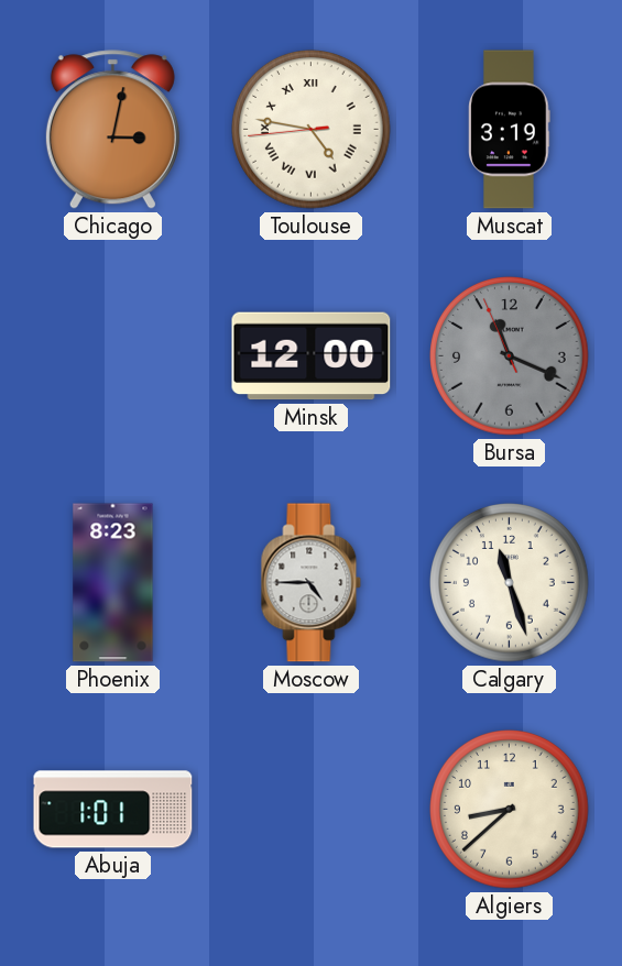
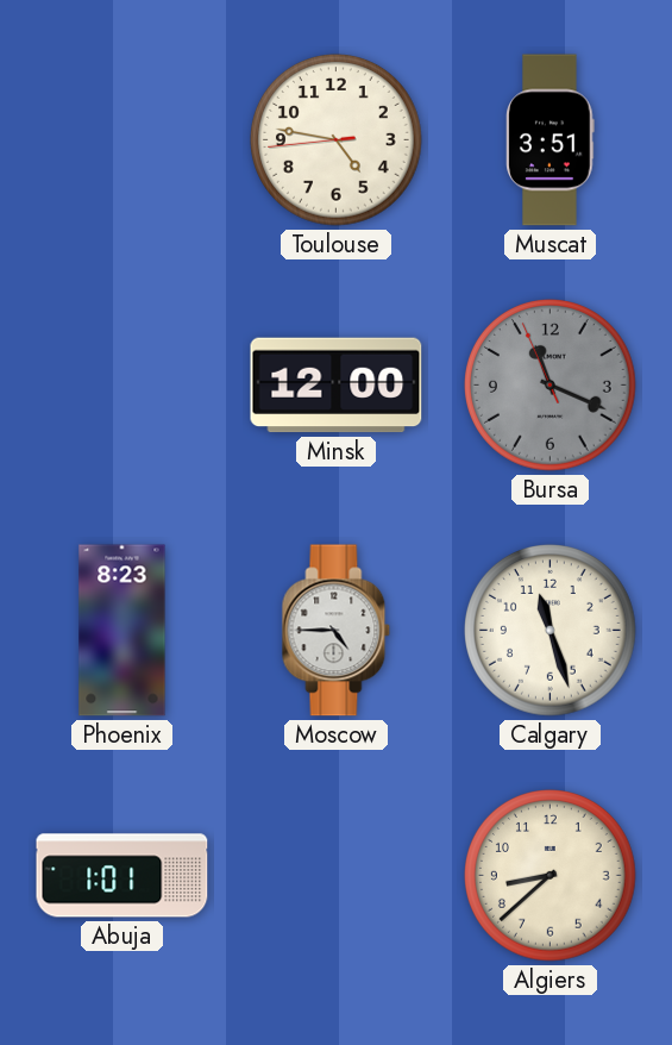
Chicago: 3:02 -> none
Toulouse numerals: Roman -> Arabic
Muscat: 3:19 -> 3:51
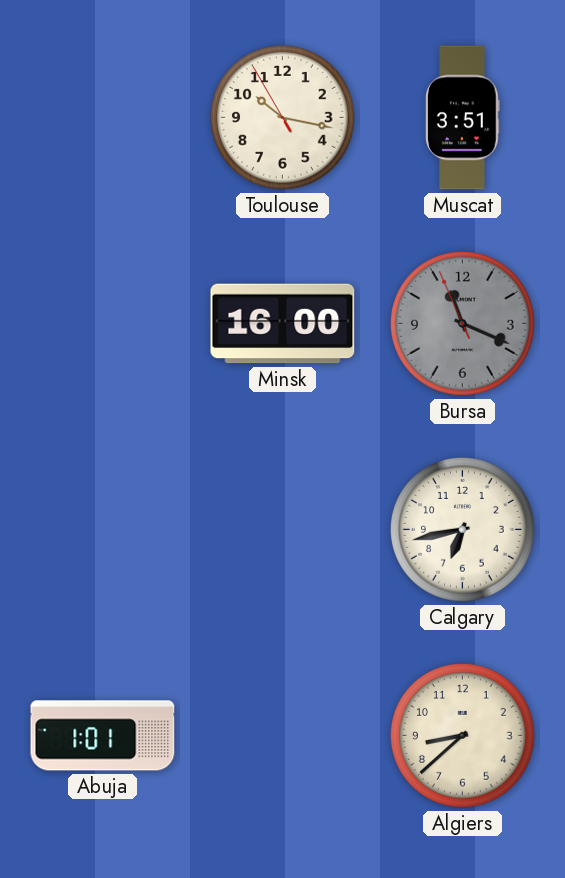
Toulouse: 4:46 -> 10:16
Minsk: 12:00 -> 16:00
Phoenix: 8:23 -> none
Moscow: 4:45 -> none
Calgary: 11:27 -> 6:43
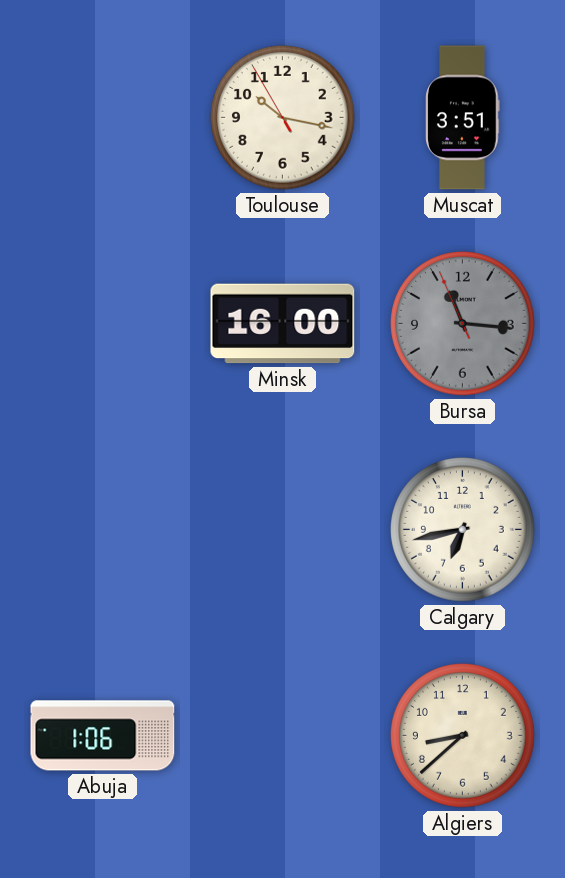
Bursa: 11:18 -> 11:15
Abuja: 1:01 -> 1:06
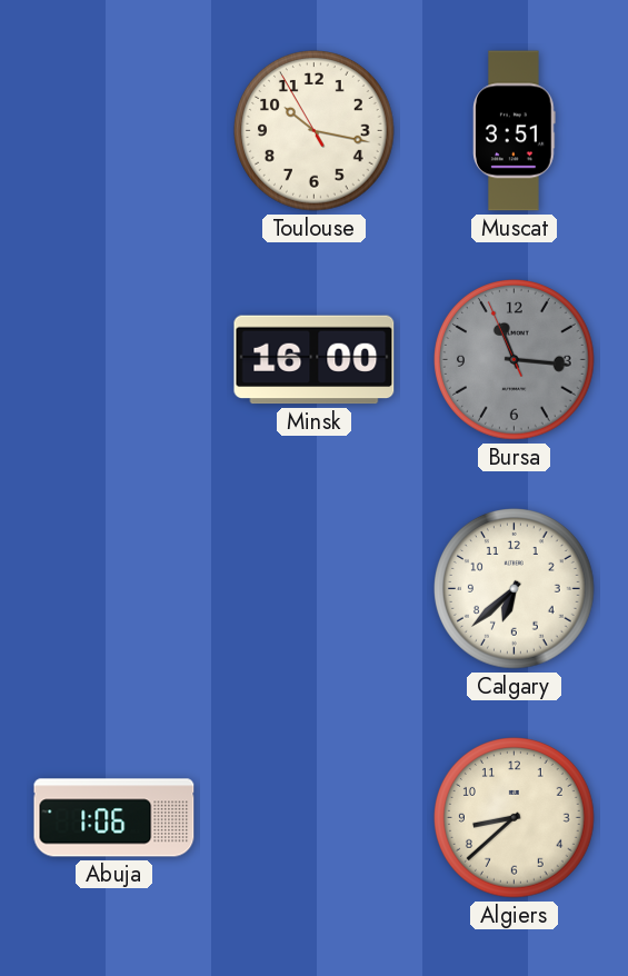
Calgary: 6:43 -> 6:38
